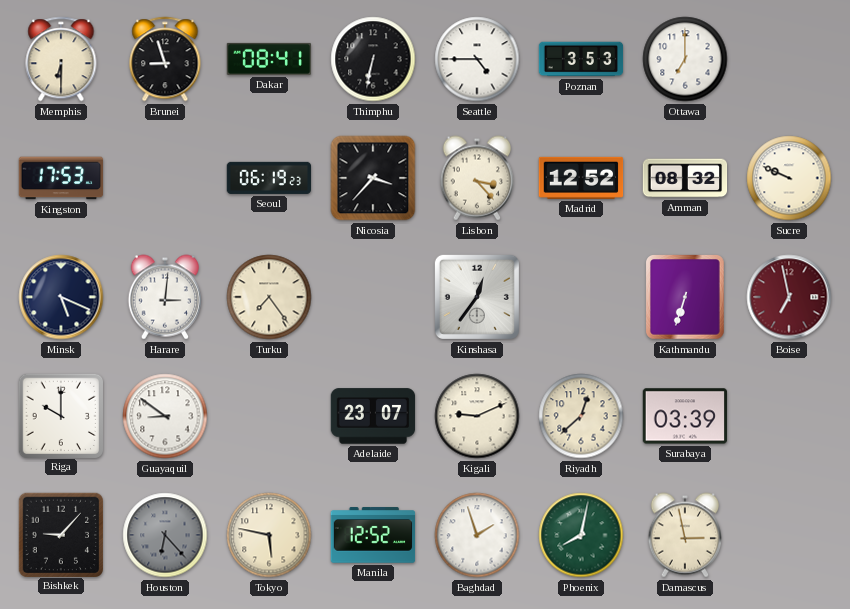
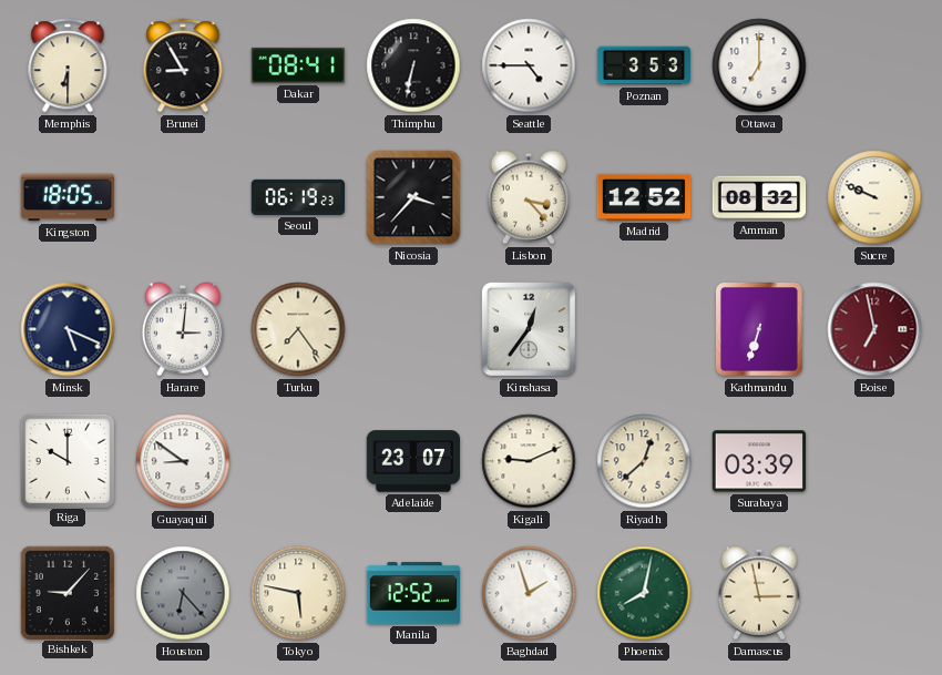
Brunei: 8:57 -> 8:55
Kingston: 17:53 -> 18:05
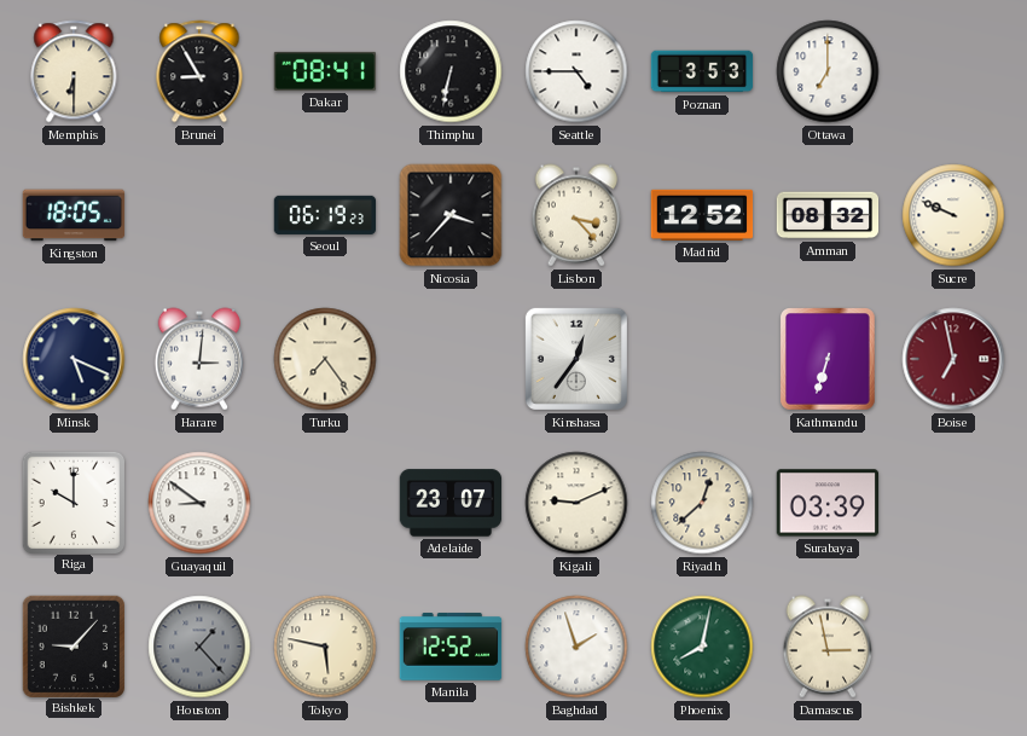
Houston: 6:23 -> 1:23
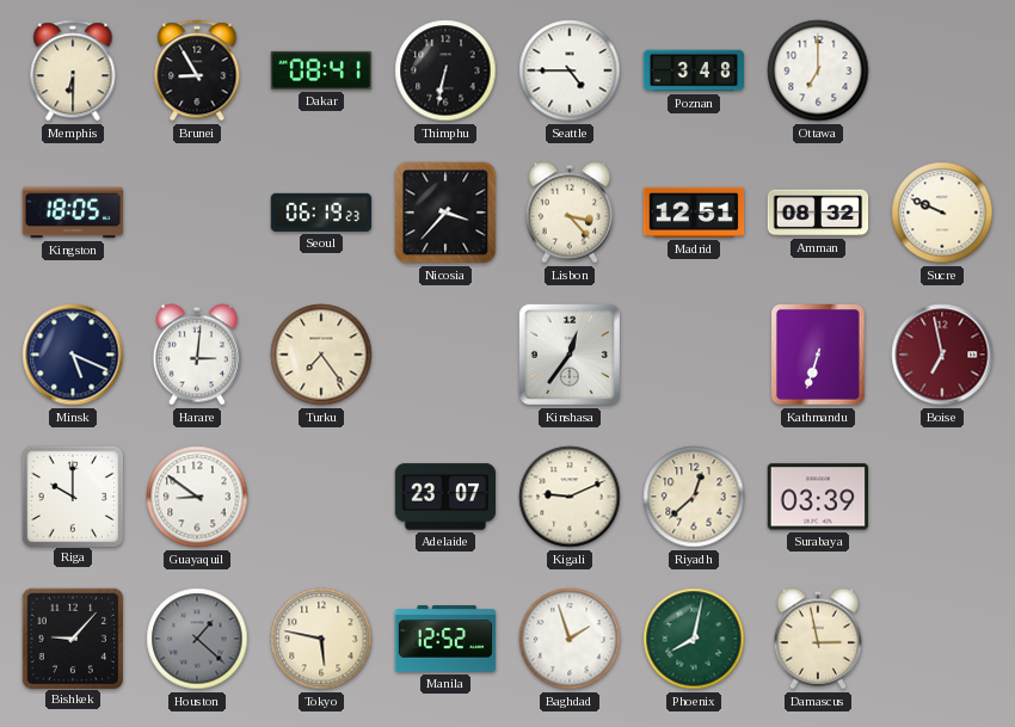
Poznan: 3:53 -> 3:48
Madrid: 12:52 -> 12:51
Houston: 1:23 -> 1:22
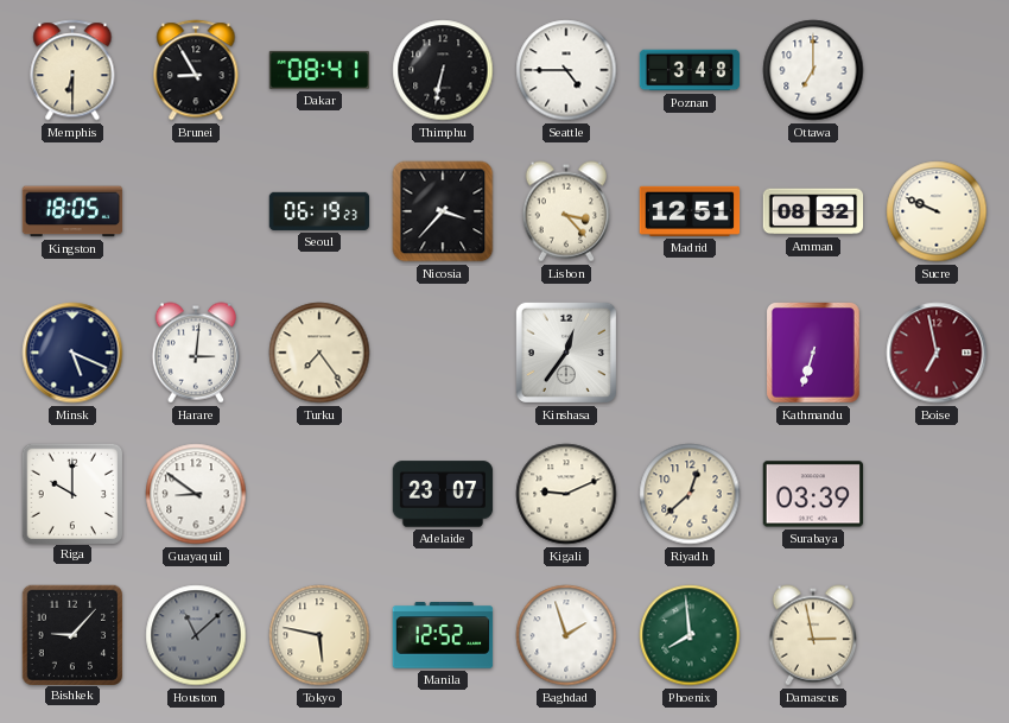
Houston: 1:22 -> 11:08
Phoenix: 8:02 -> 7:59
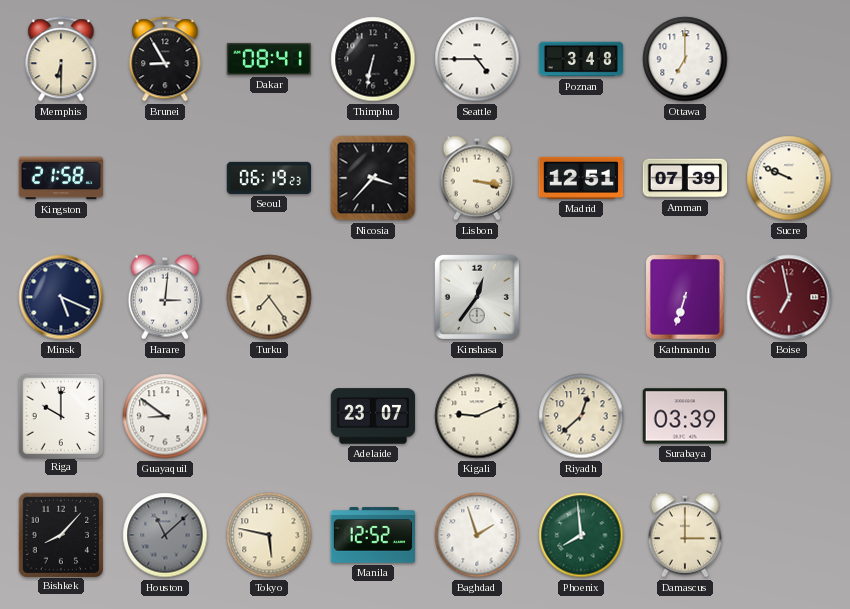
Kingston: 18:05 -> 21:58
Lisbon: 3:23 -> 3:17
Amman: 08:32 -> 07:39
Bishkek: 9:07 -> 8:07
Damascus: 2:58 -> 3:00
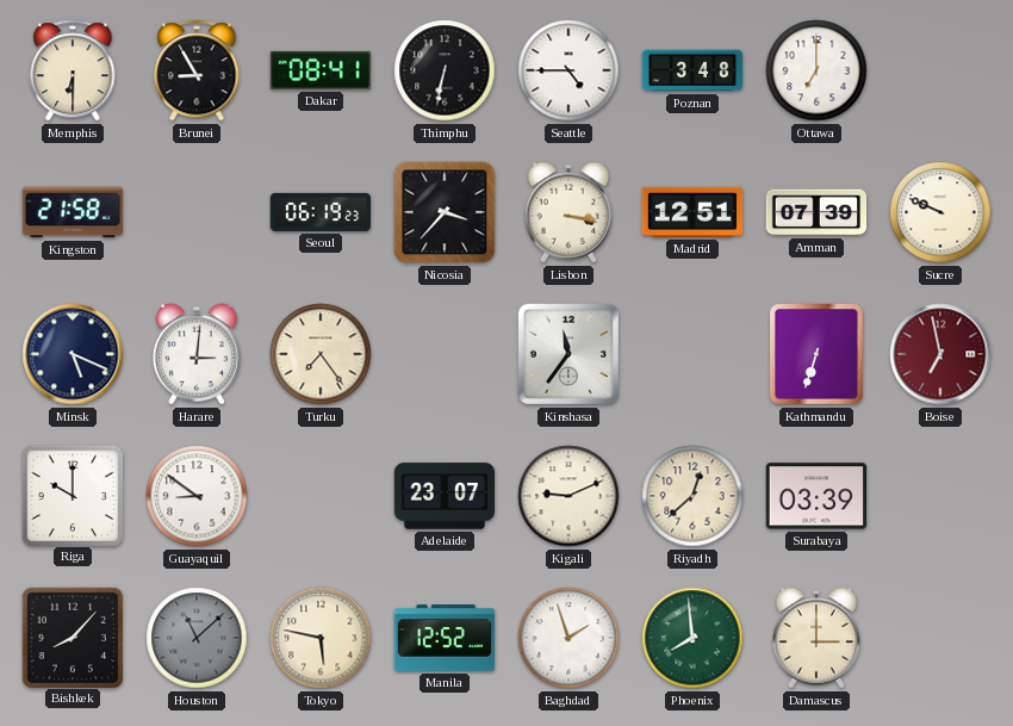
Kinshasa: 12:36 -> 11:36
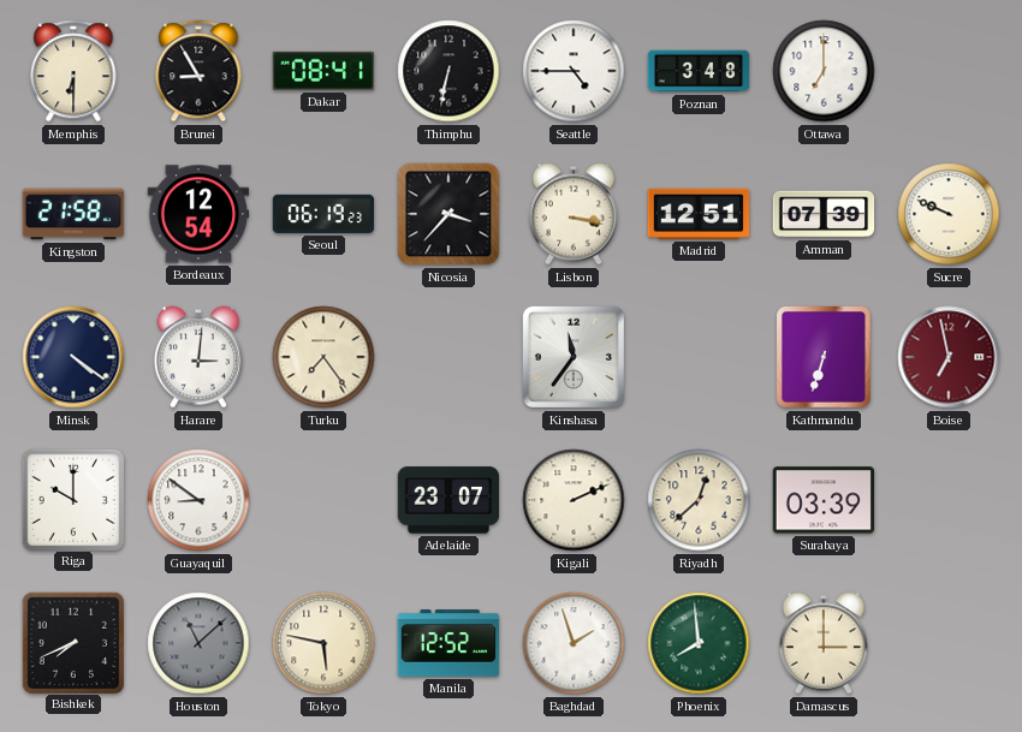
Bordeaux: none -> 12:54
Minsk: 5:19 -> 4:21
Kigali: 9:11 -> 2:11
Bishkek: 8:07 -> 7:41
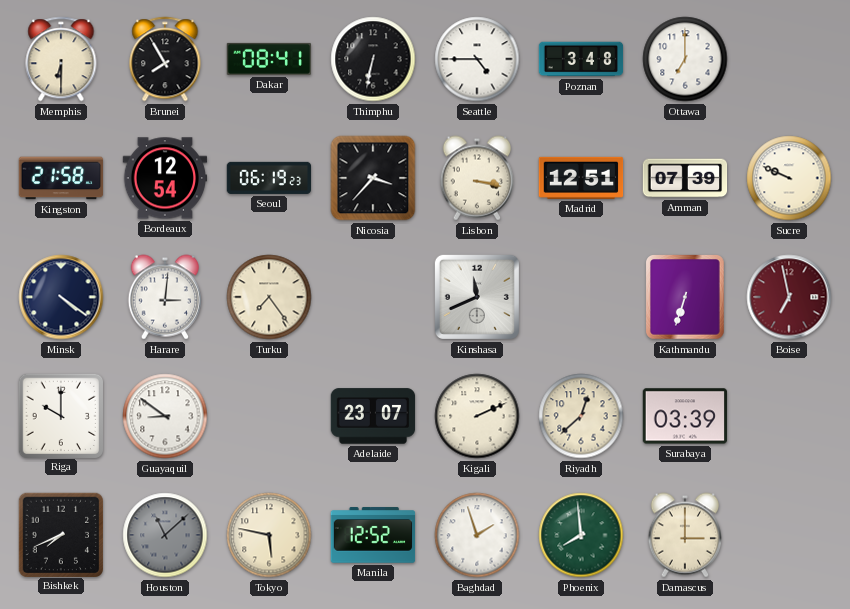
Brunei: 8:55 -> 7:55
Kinshasa: 11:36 -> 11:41
